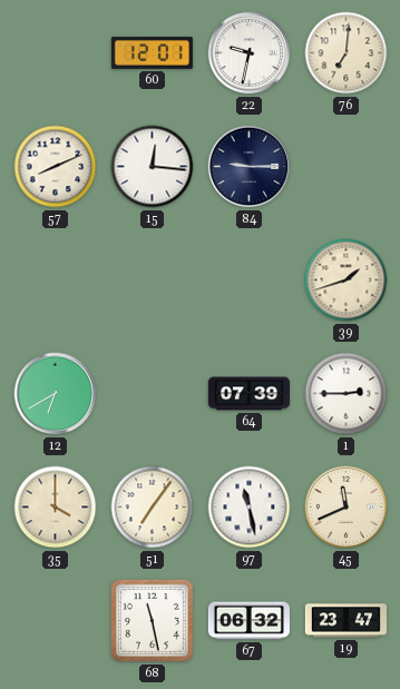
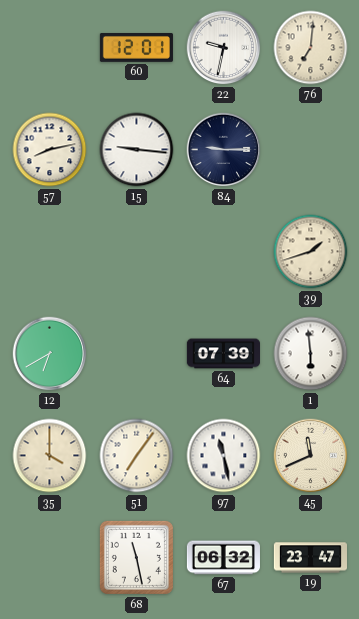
57: 8:11 -> 8:13
15: 12:16 -> 9:16
1: 2:45 -> 5:59
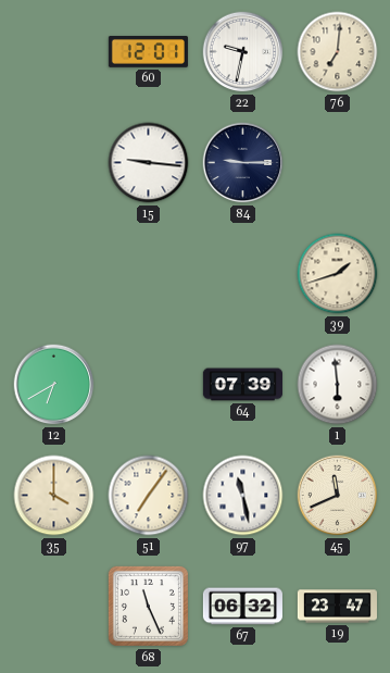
57: 8:13 -> none
68: 11:28 -> 11:26
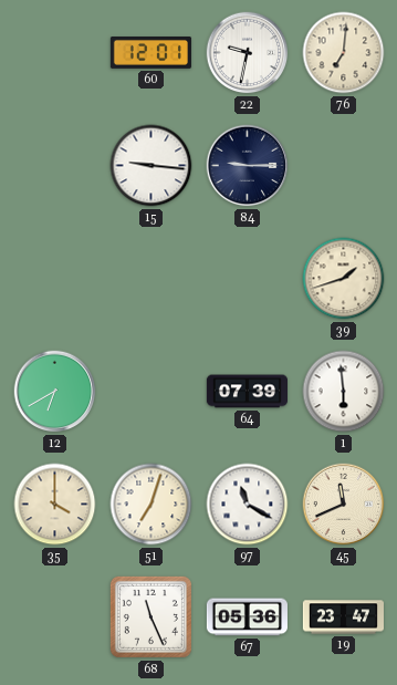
51: 7:06 -> 7:03
97: 11:28 -> 11:20
67: 06:32 -> 05:36
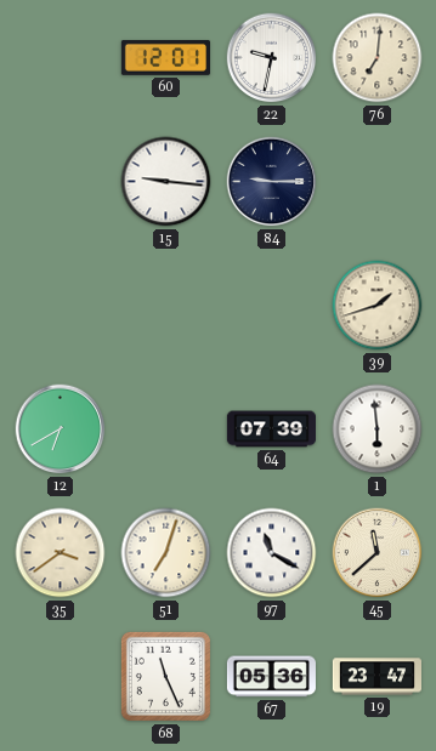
35: 4:00 -> 3:39
45: 11:41 -> 11:38
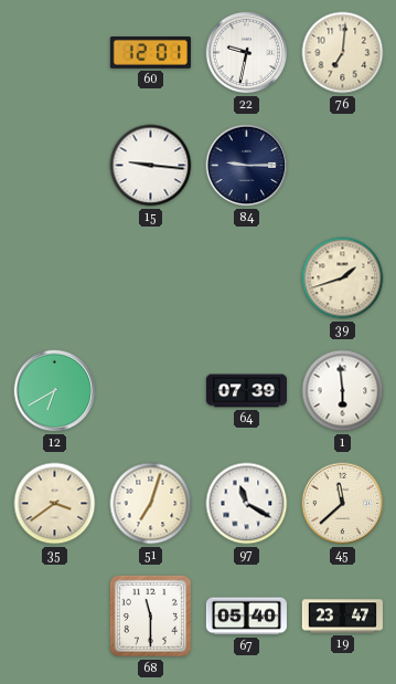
68: 11:26 -> 11:30
67: 05:36 -> 05:40
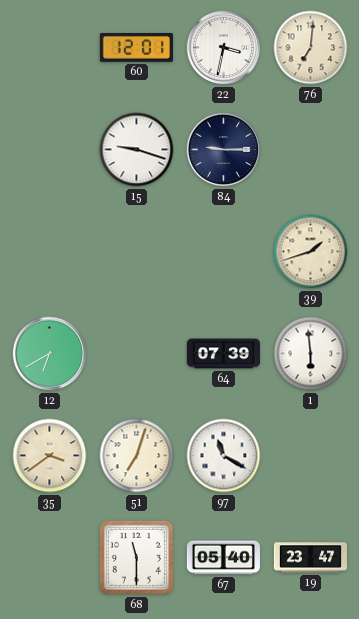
22: 9:32 -> 3:32
15: 9:16 -> 9:18
45: 11:38 -> none
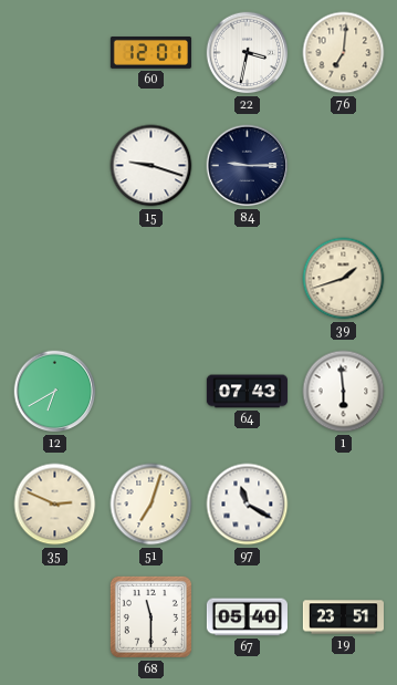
64: 07:39 -> 07:43
35: 3:39 -> 2:49
19: 23:47 -> 23:51
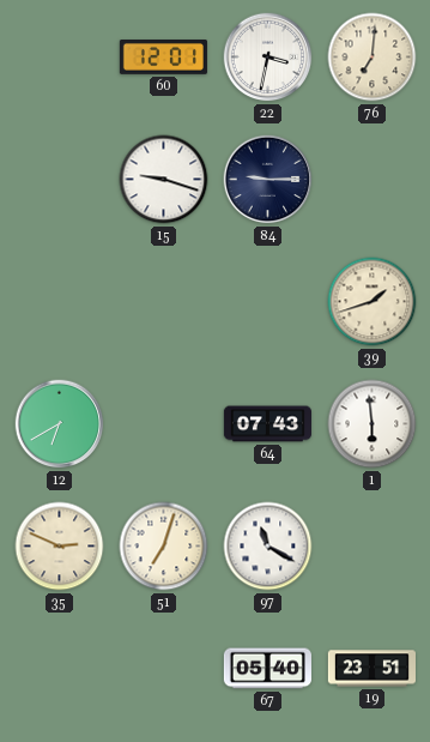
68: 11:30 -> none
